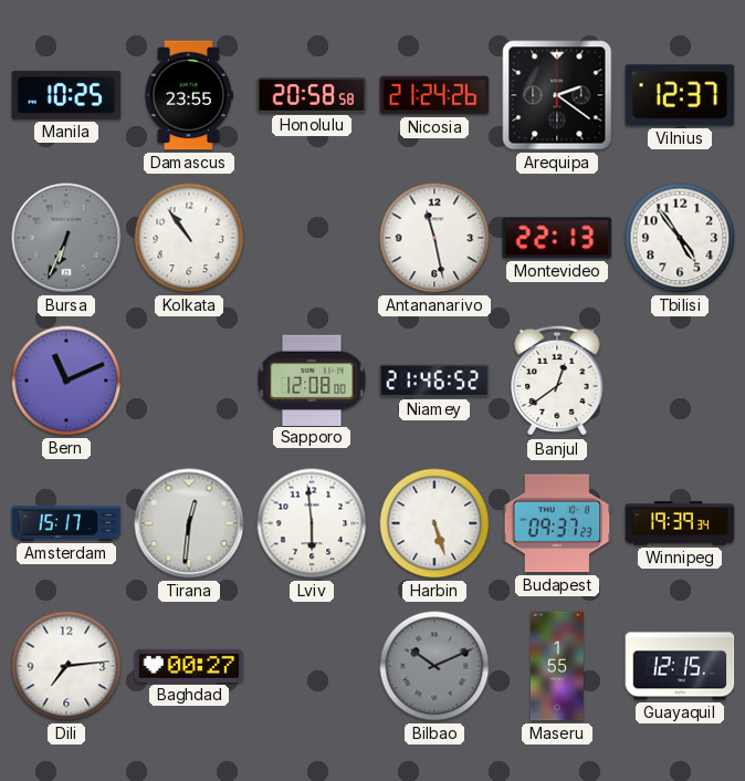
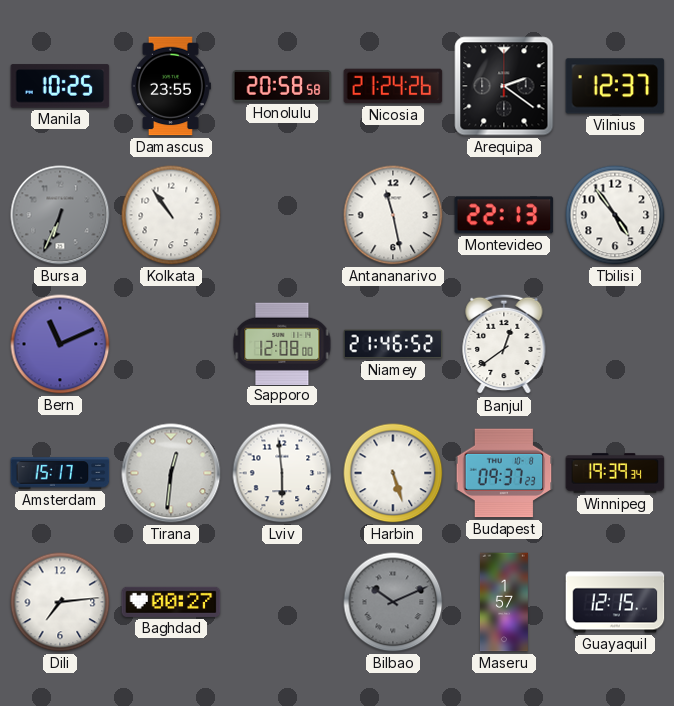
Maseru: 1:55 -> 1:57
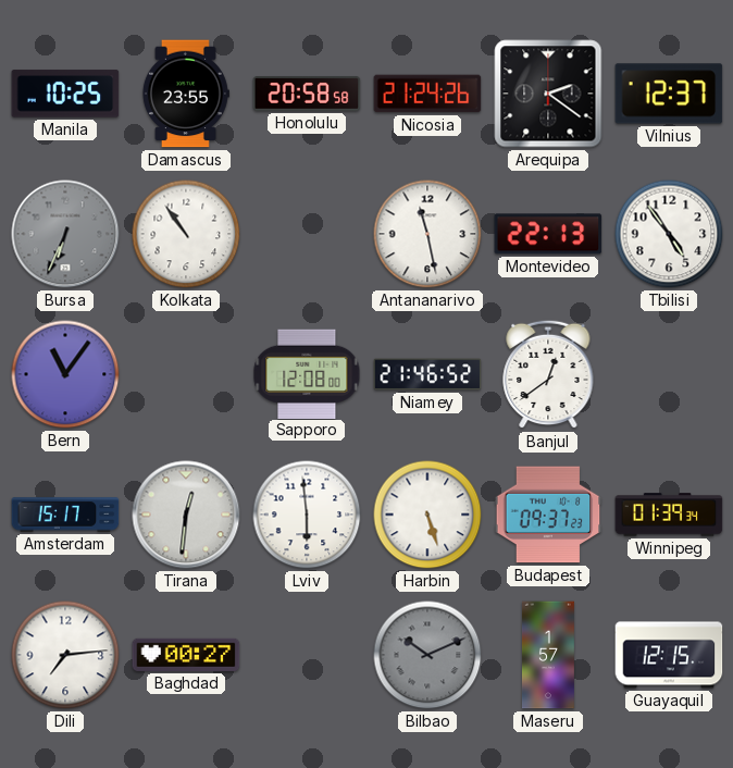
Bern: 11:11 -> 11:06
Winnipeg: 19:39 -> 01:39
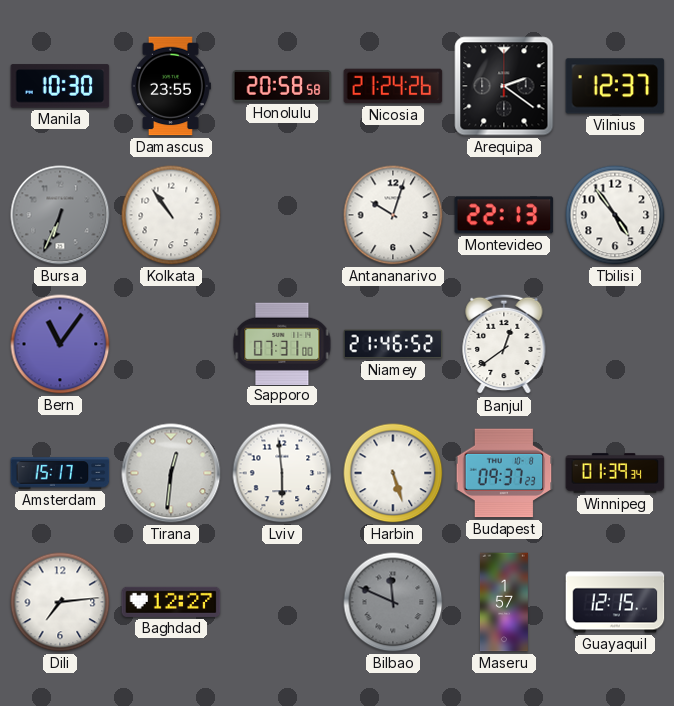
Manila: 10:25 -> 10:30
Antananarivo: 11:28 -> 10:03
Sapporo: 12:08 -> 07:31
Baghdad: 00:27 -> 12:27
Bilbao: 10:11 -> 11:49
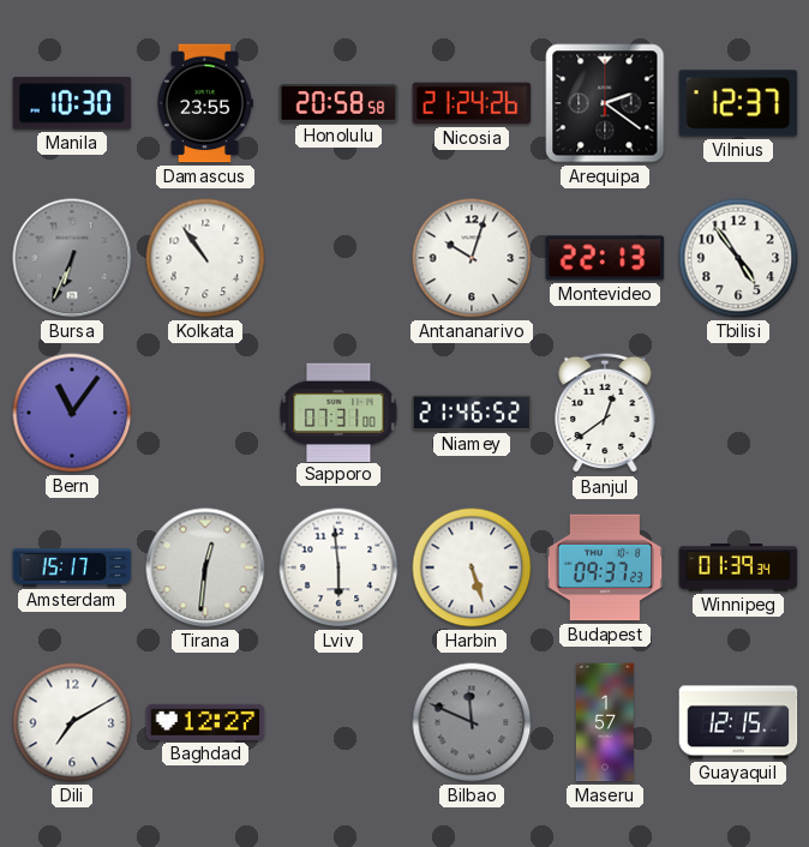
Dili: 7:14 -> 7:10
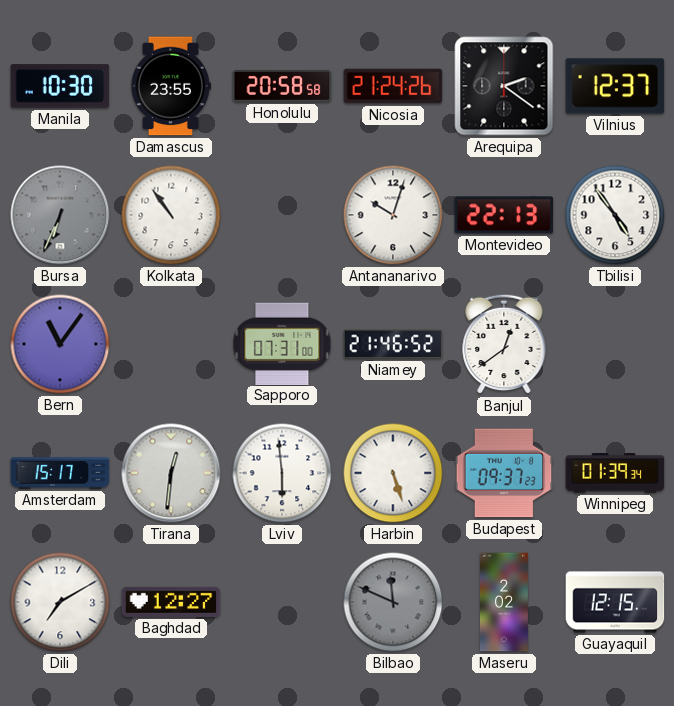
Maseru: 1:57 -> 2:02
